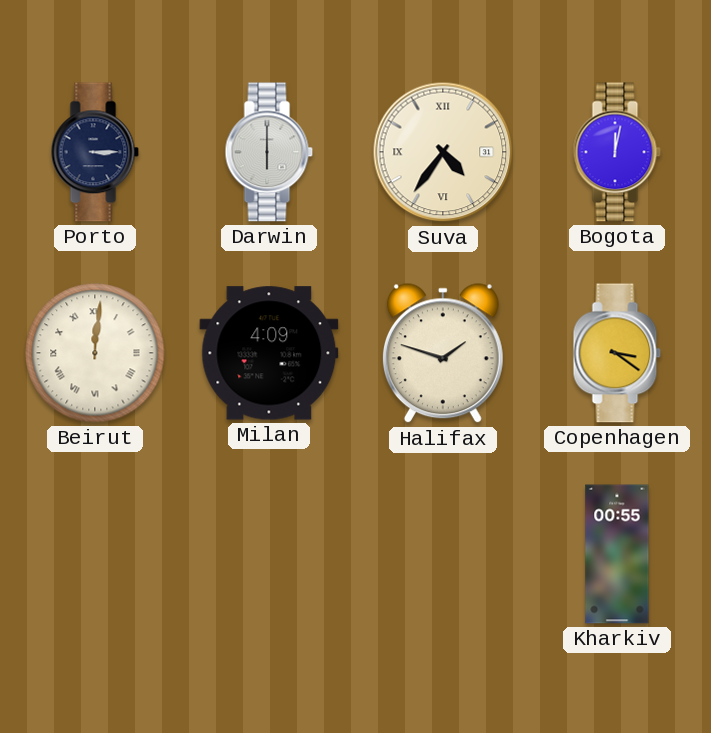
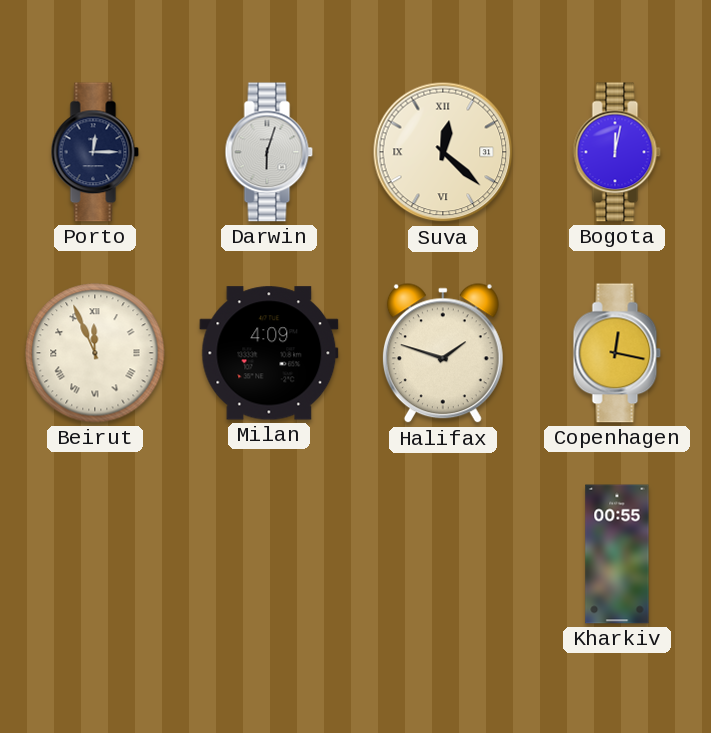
Porto: 3:15 -> 12:15
Darwin: 6:00 -> 6:03
Suva: 4:36 -> 12:22
Beirut: 12:01 -> 11:56
Copenhagen: 3:21 -> 12:17
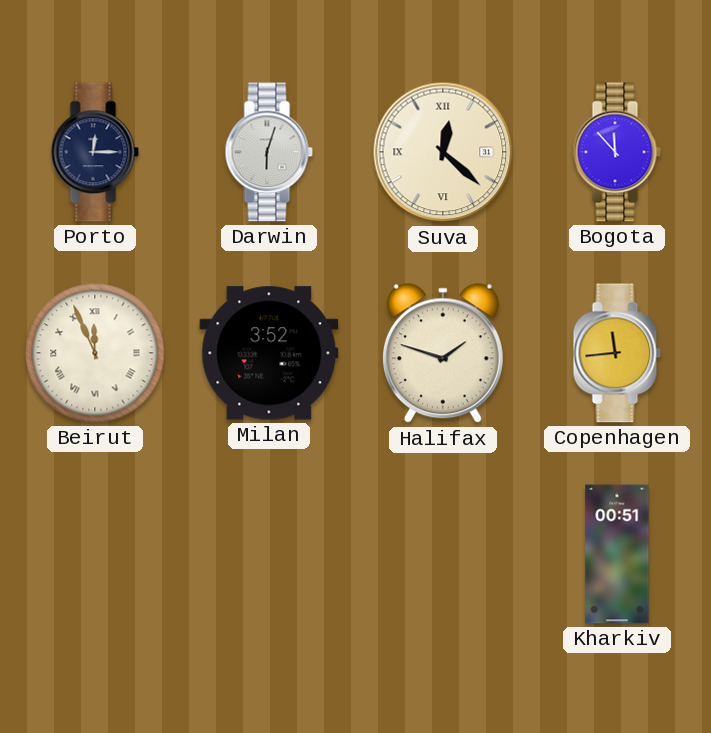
Bogota: 12:02 -> 11:53
Milan: 4:09 -> 3:52
Copenhagen: 12:17 -> 11:44
Kharkiv: 00:55 -> 00:51
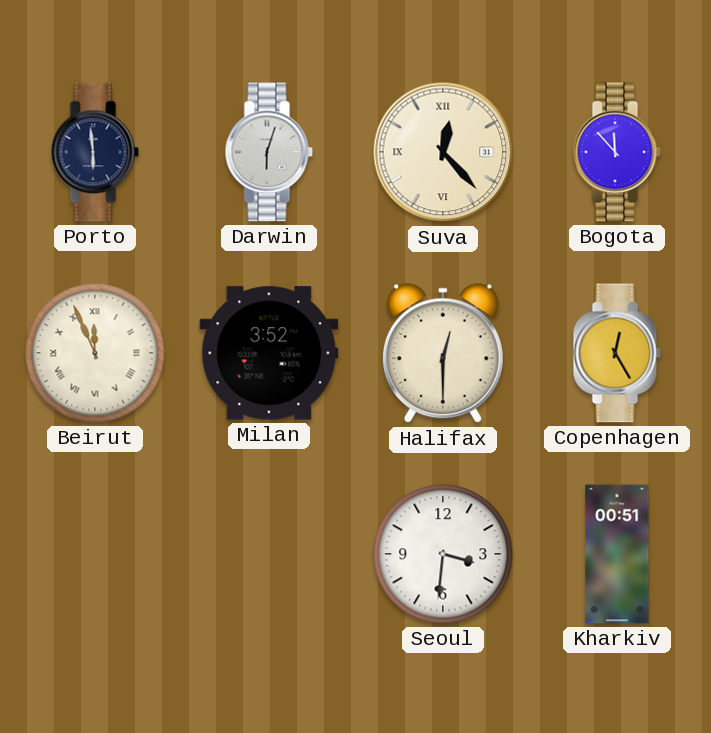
Porto: 12:15 -> 5:59
Suva: 12:22 -> 12:23
Halifax: 1:48 -> 12:30
Copenhagen: 11:44 -> 12:25
Seoul: none -> 3:31
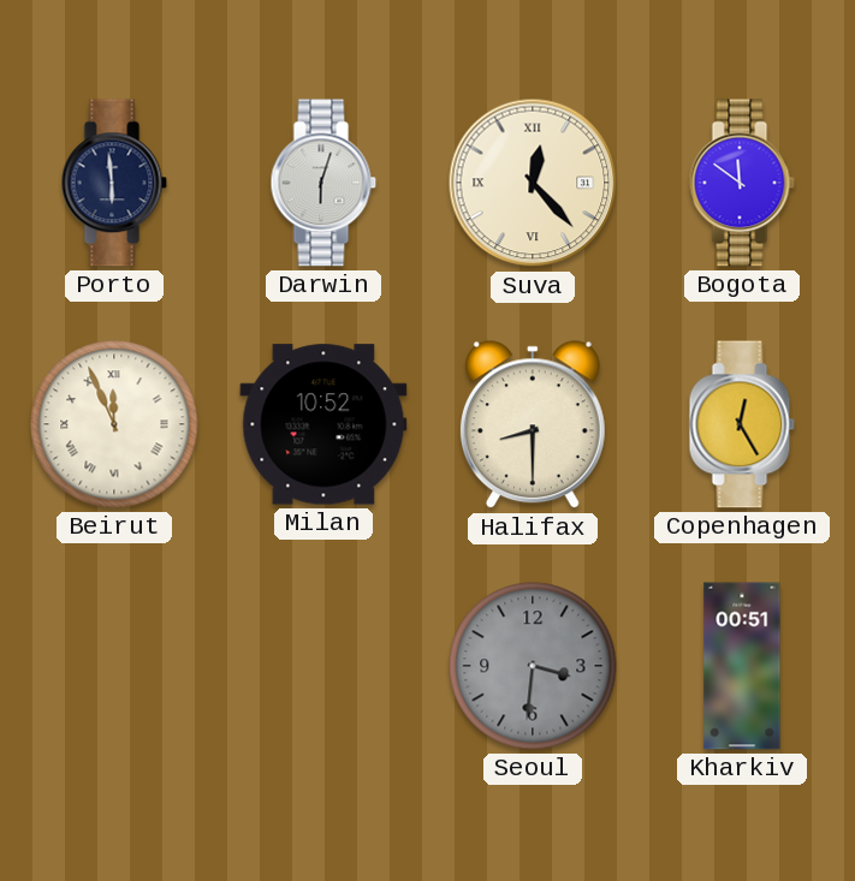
Bogota: 11:53 -> 11:51
Milan: 3:52 -> 10:52
Halifax: 12:30 -> 8:30
Seoul dial: white -> grey
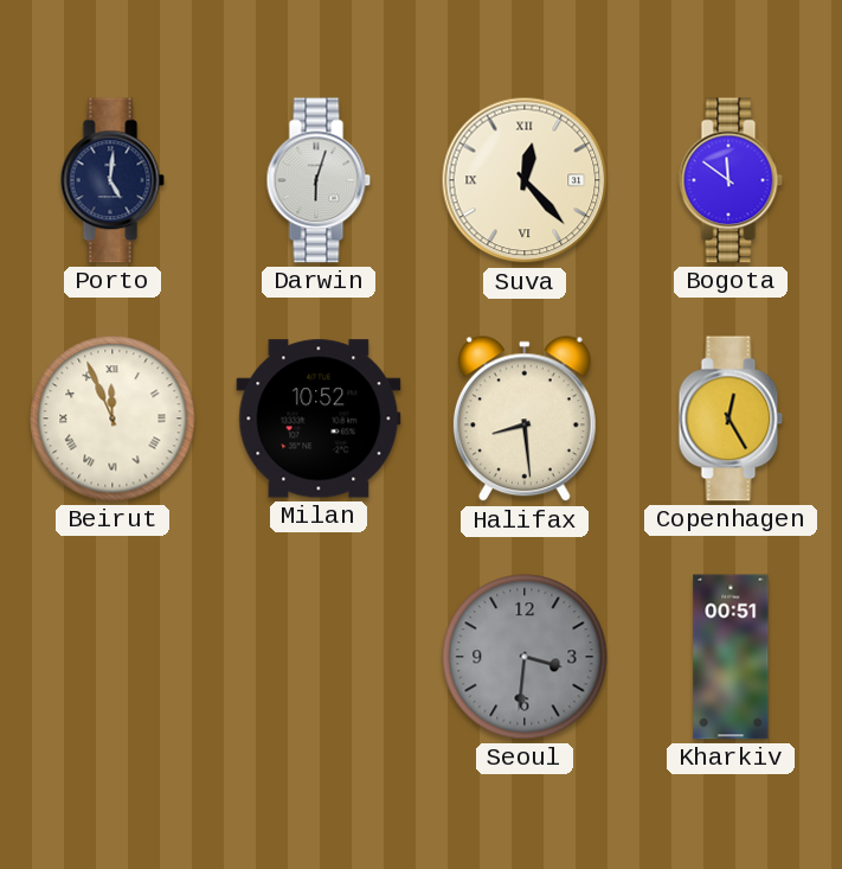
Porto: 5:59 -> 5:01
Halifax: 8:30 -> 8:29
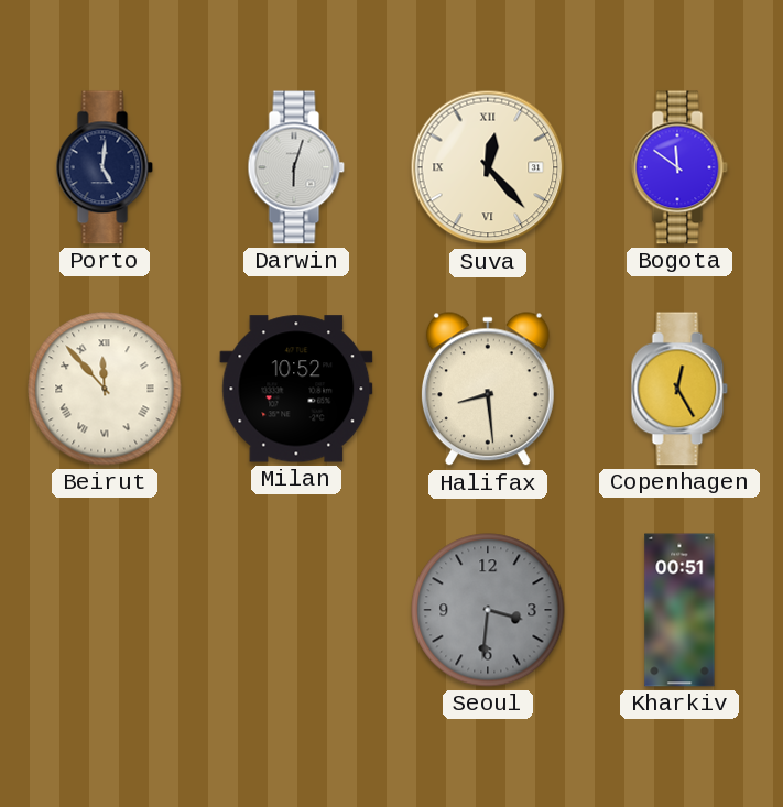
Beirut: 11:56 -> 11:53
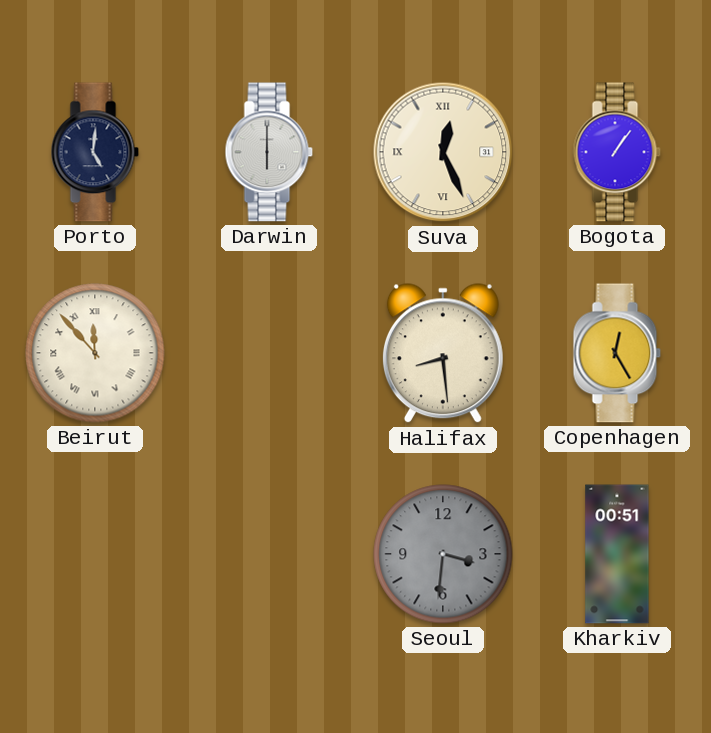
Darwin: 6:03 -> 6:00
Suva: 12:23 -> 12:26
Bogota: 11:51 -> 1:06
Milan: 10:52 -> none
